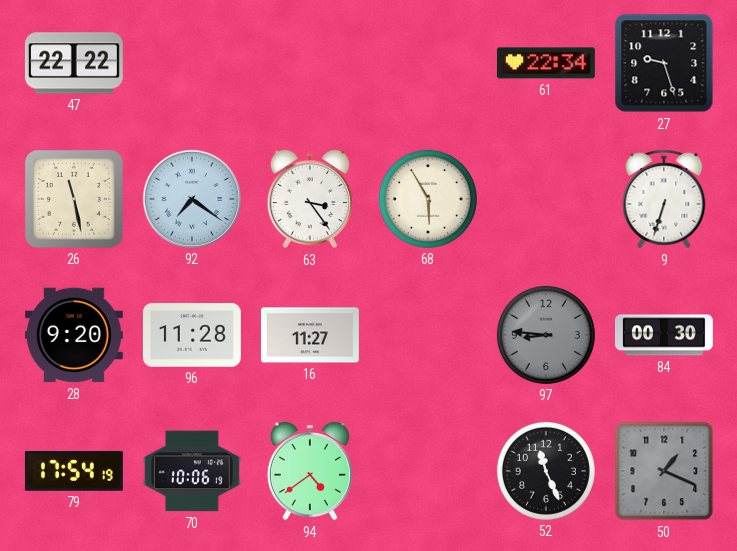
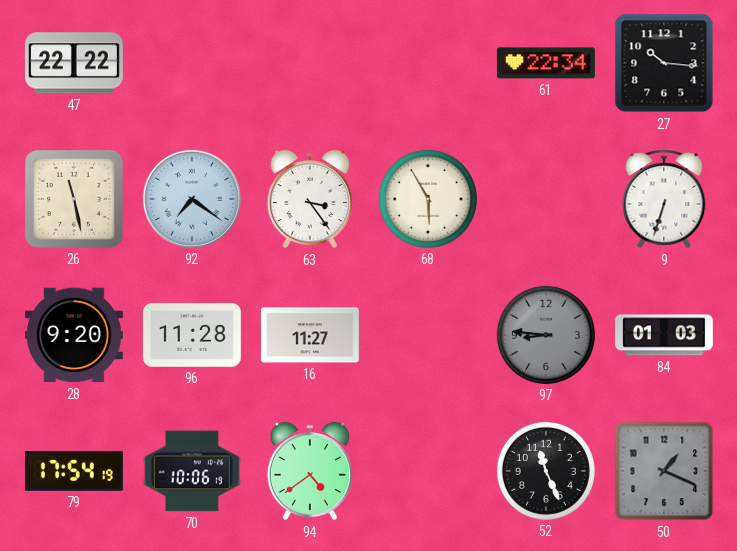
27: 9:27 -> 10:16
84: 00:30 -> 01:03
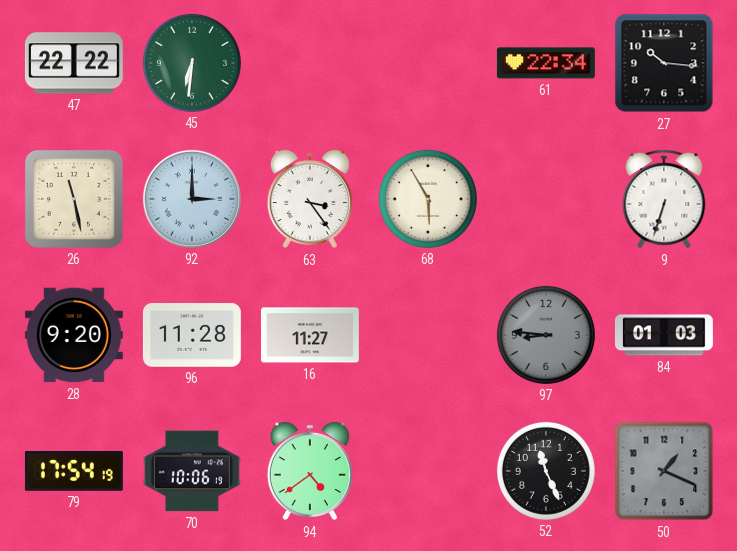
45: none -> 6:31
92: 7:21 -> 3:00
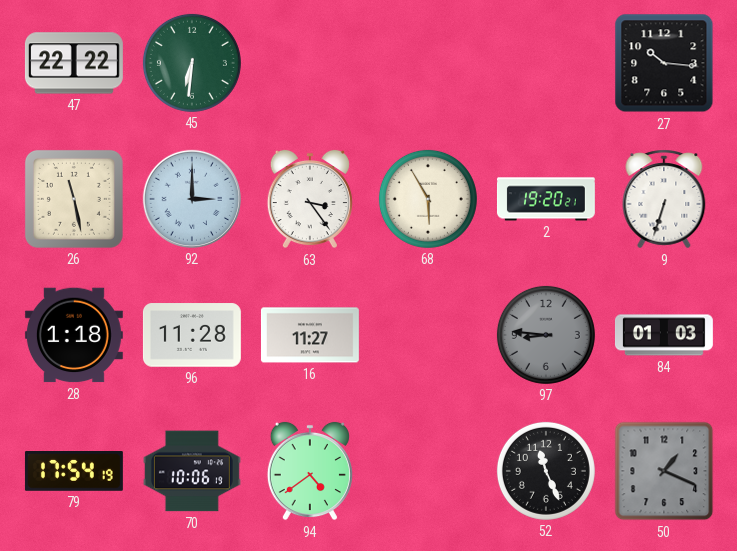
61: 22:34 -> none
2: none -> 19:20
28: 9:20 -> 1:18
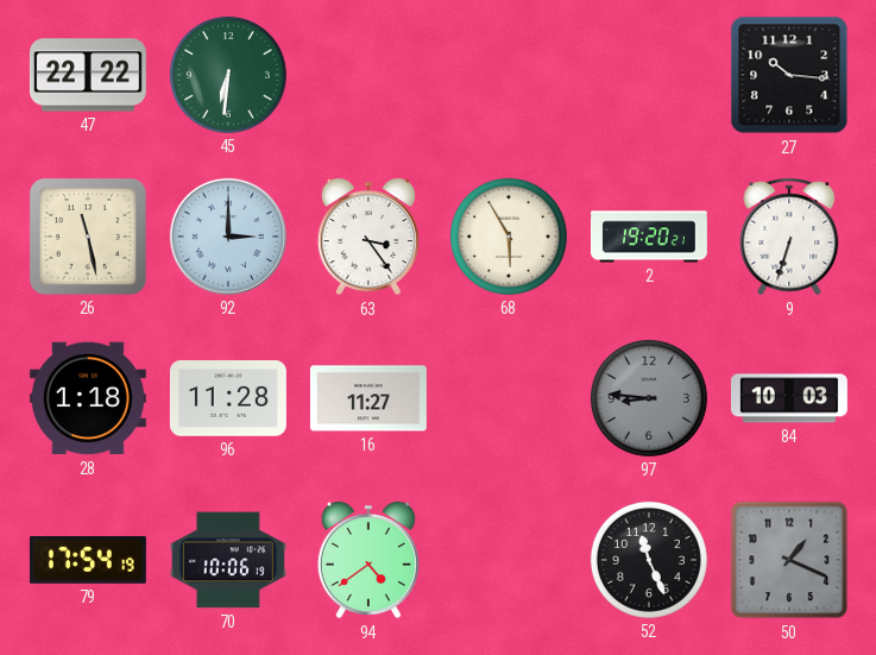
84: 01:03 -> 10:03
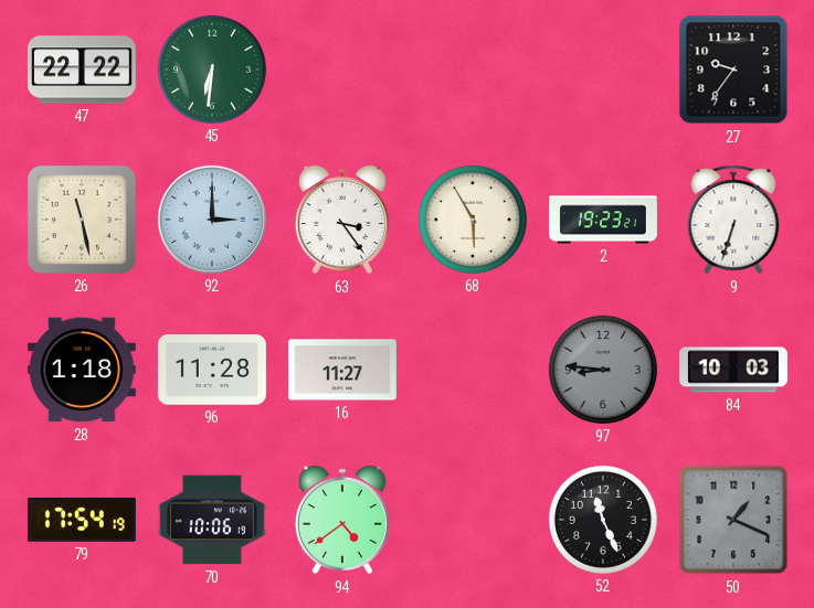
27: 10:16 -> 9:36
2: 19:20 -> 19:23
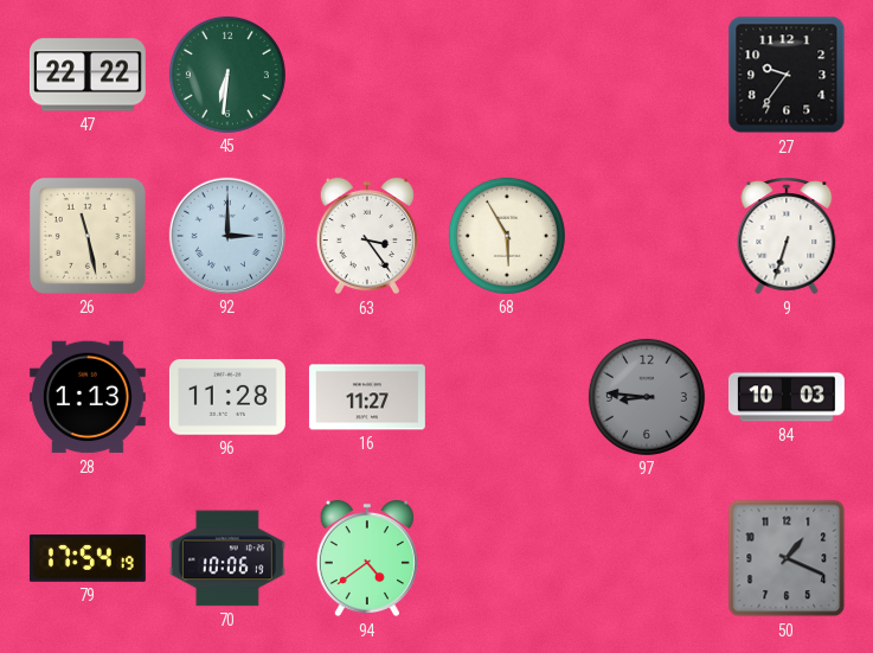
2: 19:23 -> none
28: 1:18 -> 1:13
52: 11:26 -> none
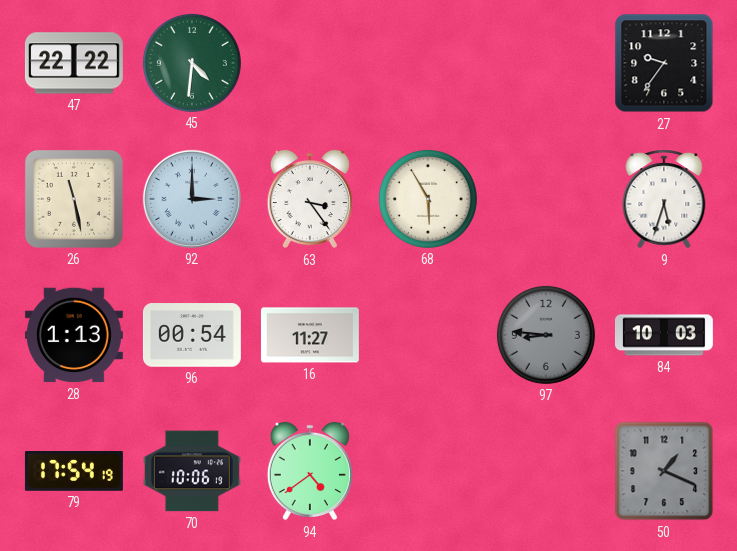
45: 6:31 -> 4:31
9: 6:33 -> 5:33
96: 11:28 -> 00:54
